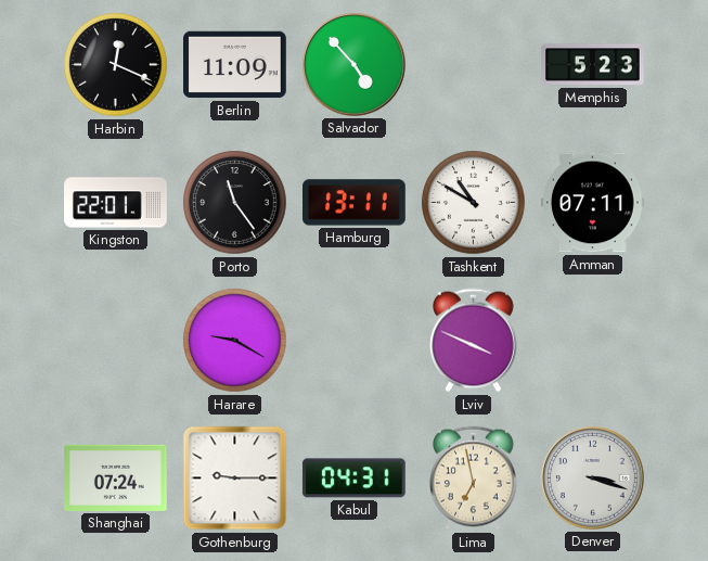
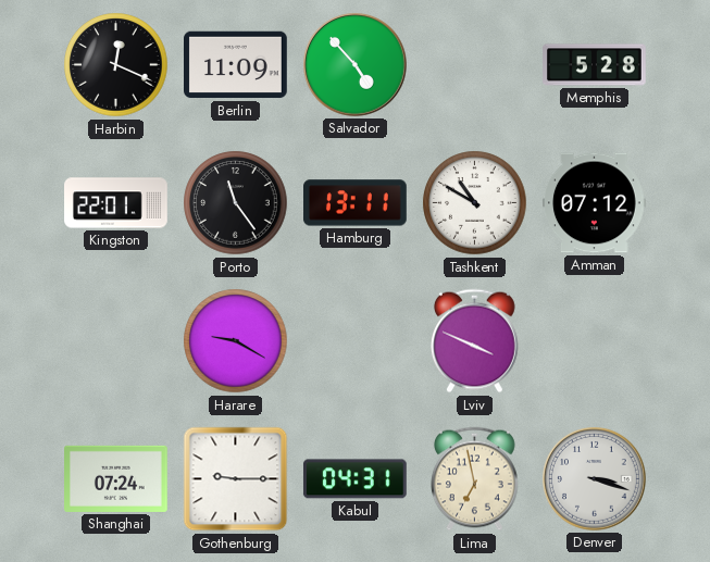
Memphis: 5:23 -> 5:28
Amman: 07:11 -> 07:12
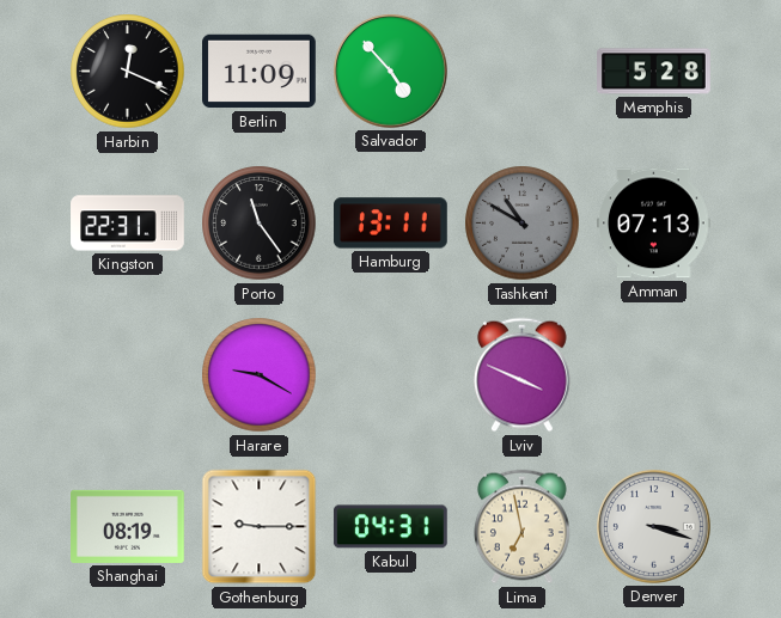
Kingston: 22:01 -> 22:31
Tashkent dial: white -> grey
Amman: 07:12 -> 07:13
Shanghai: 07:24 -> 08:19
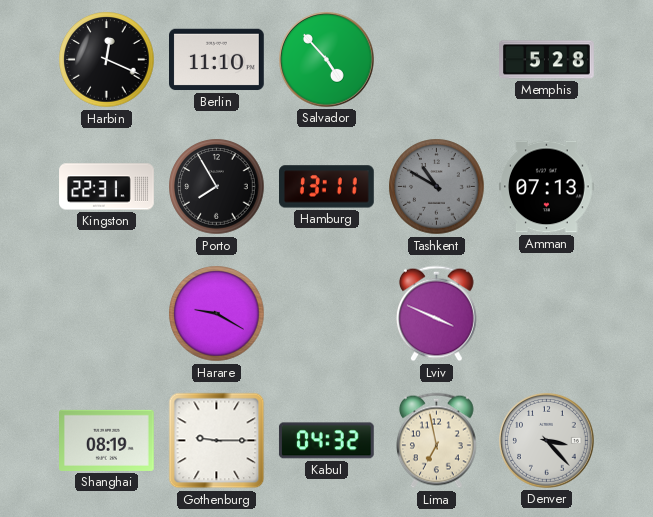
Berlin: 11:09 -> 11:10
Porto: 11:24 -> 7:55
Kabul: 04:31 -> 04:32
Denver: 3:18 -> 3:23
